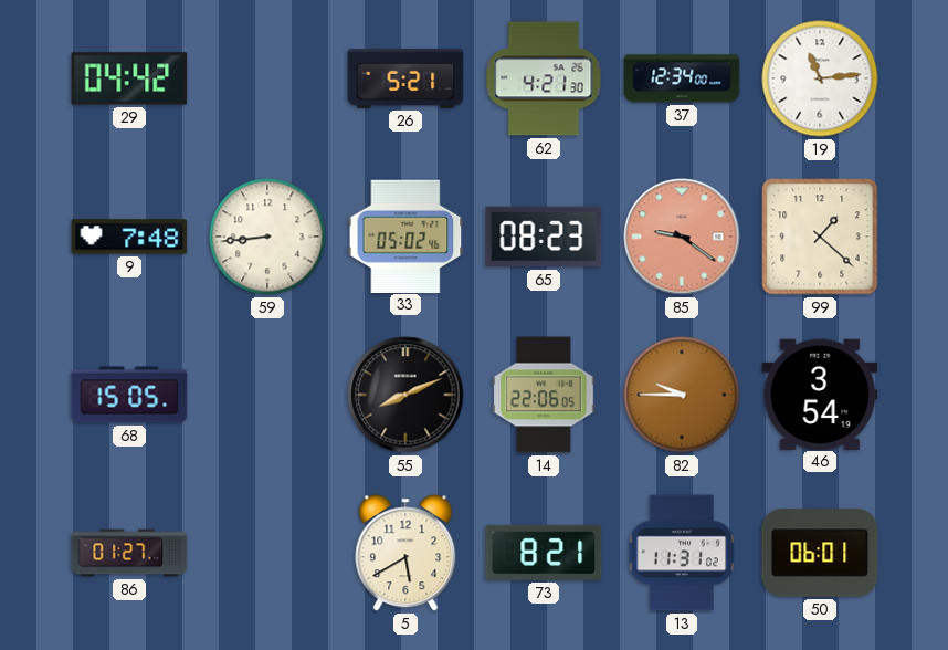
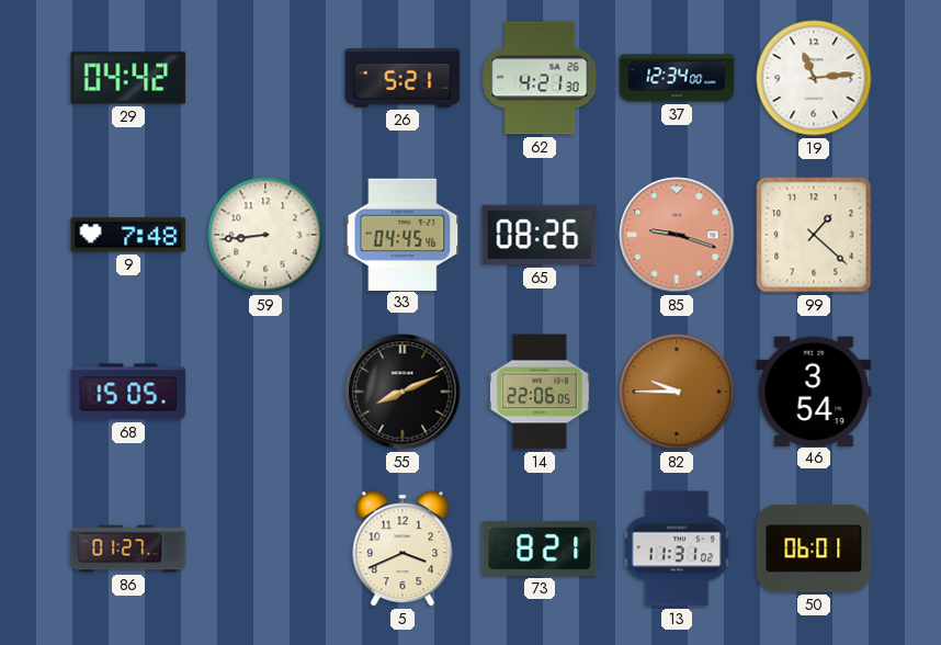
33: 05:02 -> 04:45
65: 08:23 -> 08:26
85: 9:21 -> 9:18
5: 5:40 -> 3:41
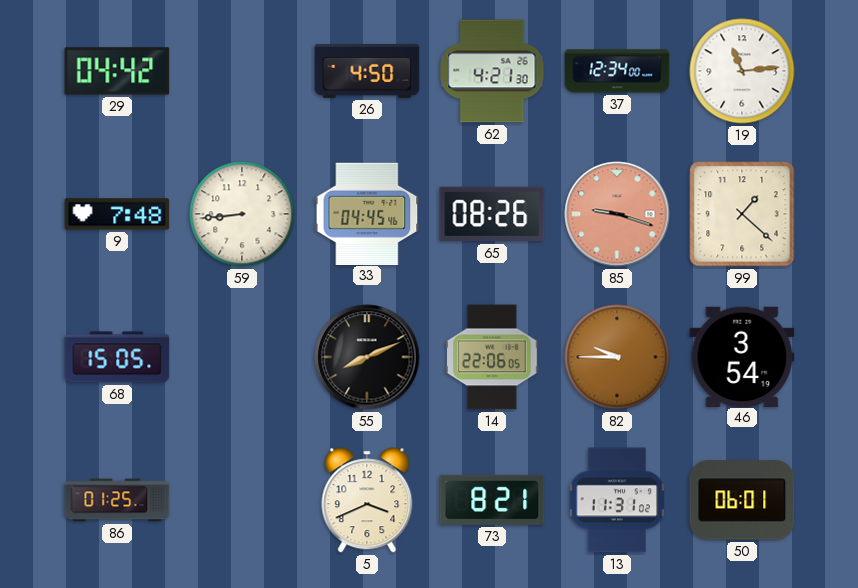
26: 5:21 -> 4:50
86: 01:27 -> 01:25
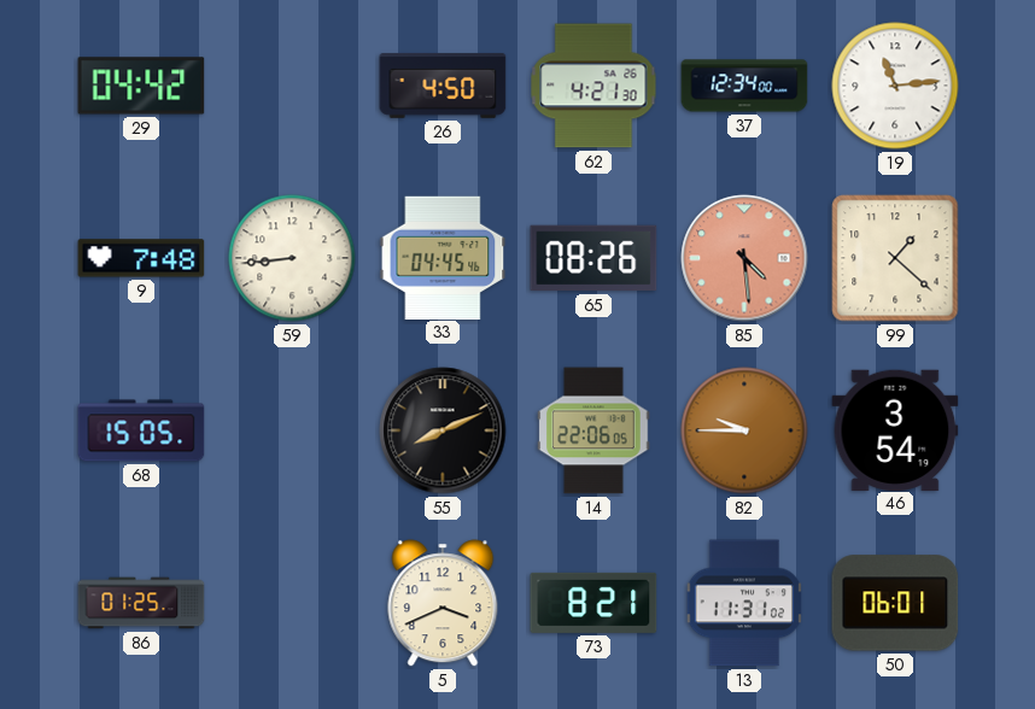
85: 9:18 -> 4:29
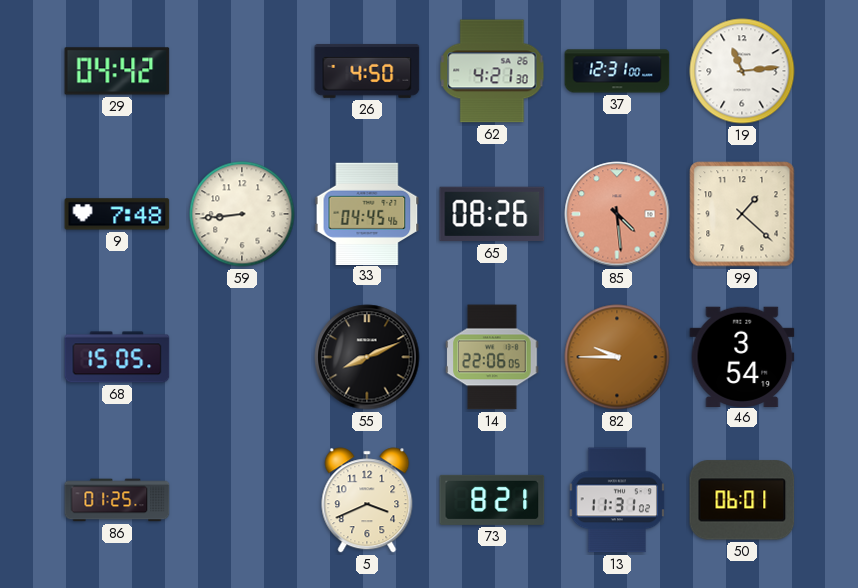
37: 12:34 -> 12:31
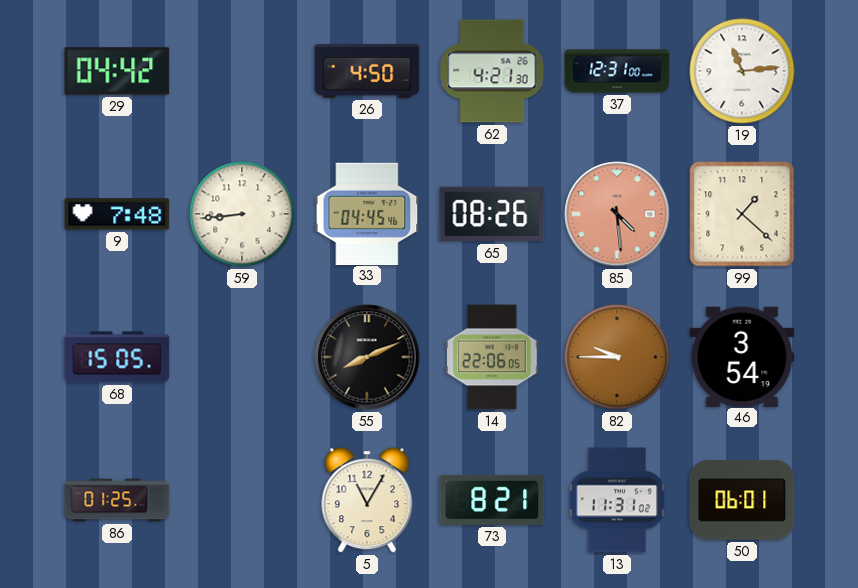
5: 3:41 -> 11:05
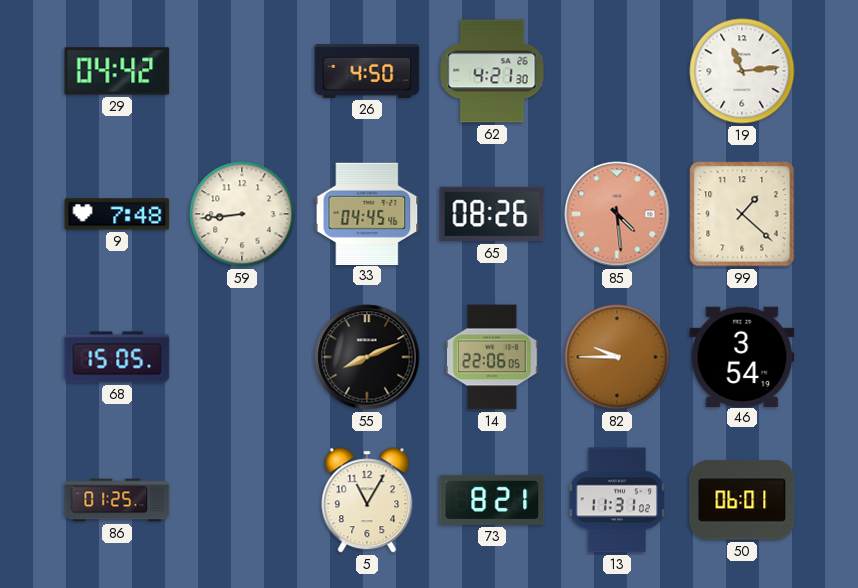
37: 12:31 -> none
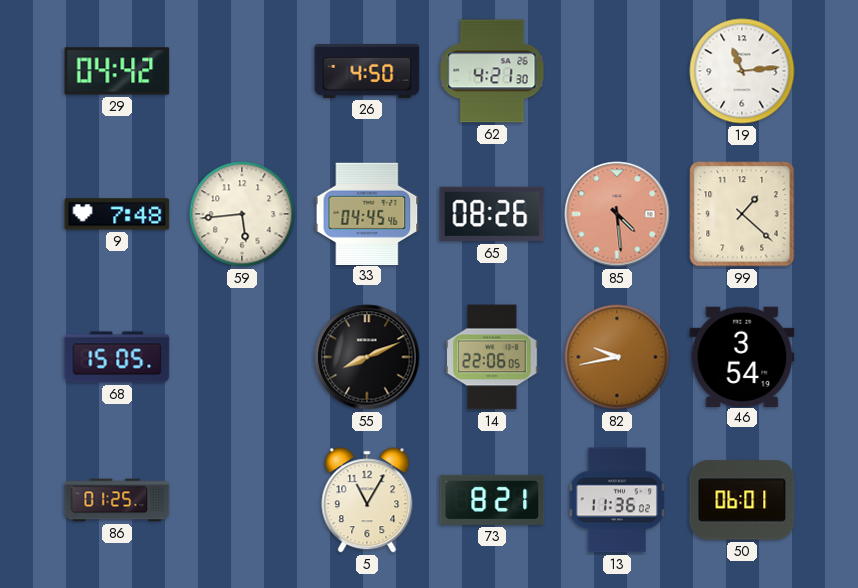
59: 8:44 -> 5:44
82: 9:45 -> 9:43
13: 11:31 -> 11:36
